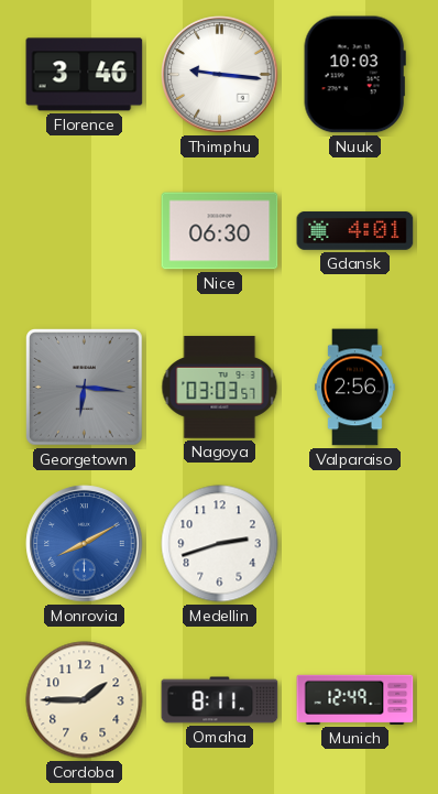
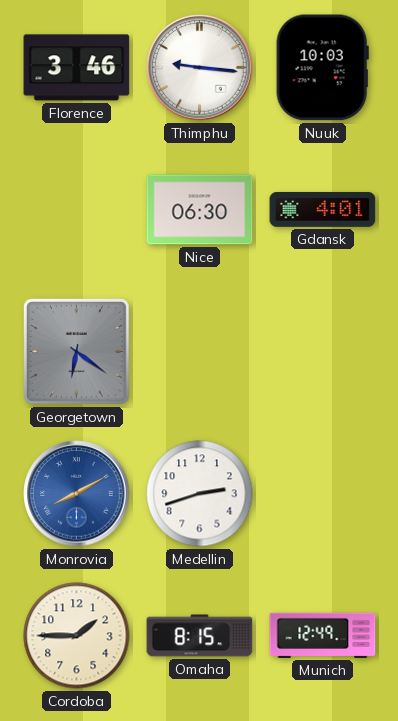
Georgetown: 6:16 -> 6:21
Nagoya: 03:03 -> none
Valparaiso: 2:56 -> none
Omaha: 8:11 -> 8:15
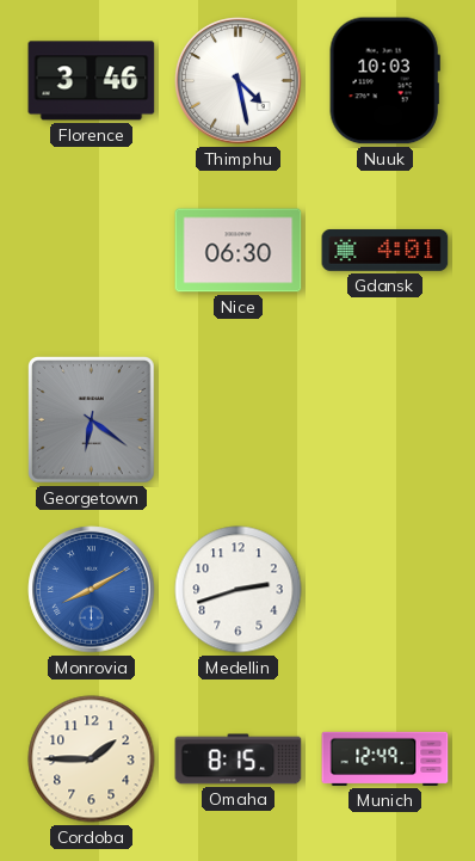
Thimphu: 9:16 -> 4:28
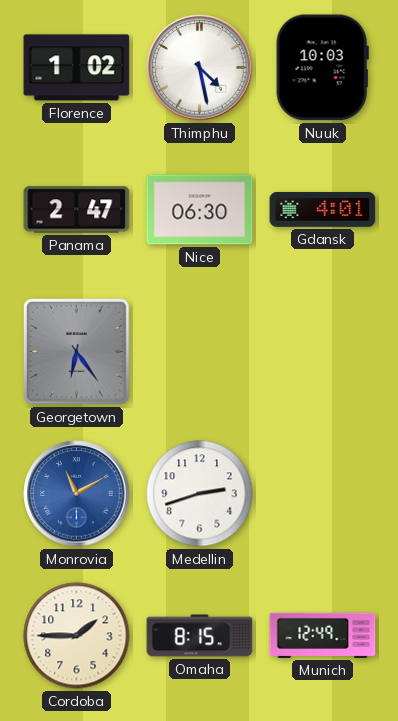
Florence: 3:46 -> 1:02
Panama: none -> 2:47
Georgetown: 6:21 -> 6:24
Monrovia: 8:10 -> 11:10
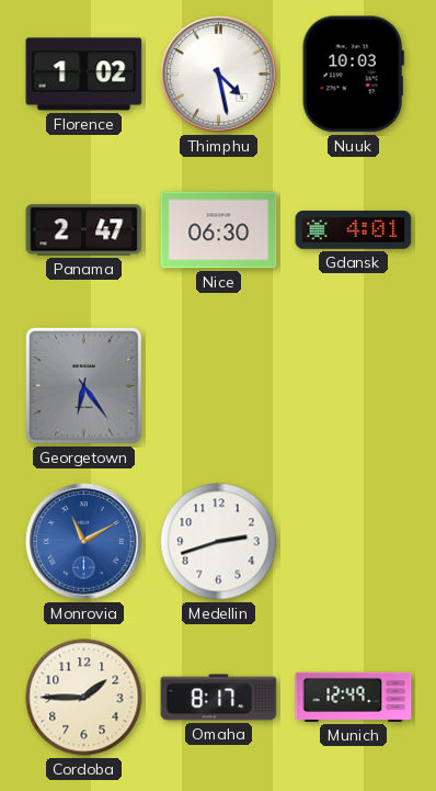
Omaha: 8:15 -> 8:17
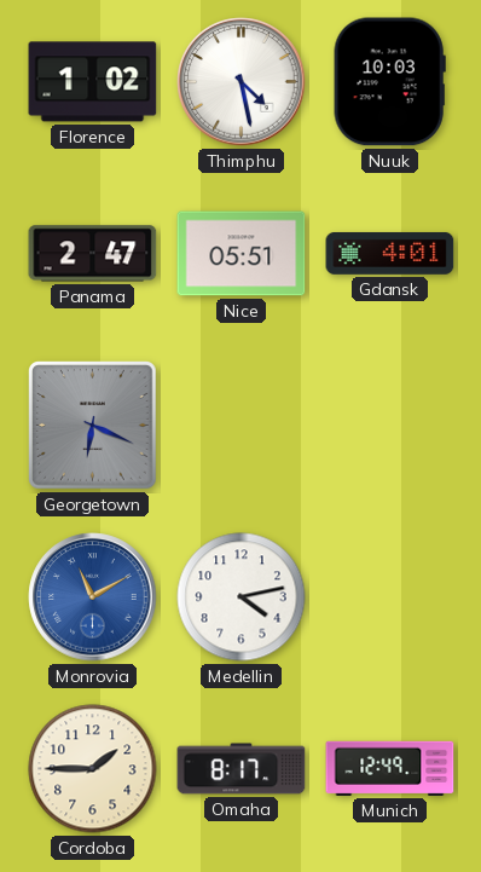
Nice: 06:30 -> 05:51
Georgetown: 6:24 -> 6:19
Medellin: 2:42 -> 4:13
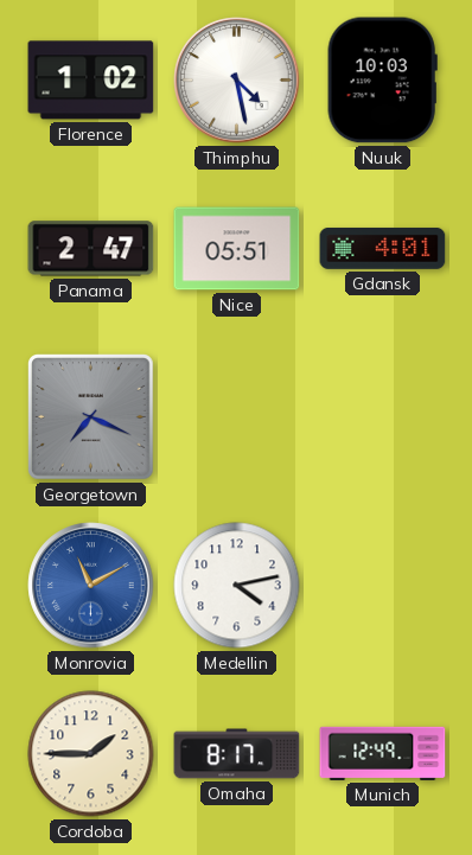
Georgetown: 6:19 -> 7:19
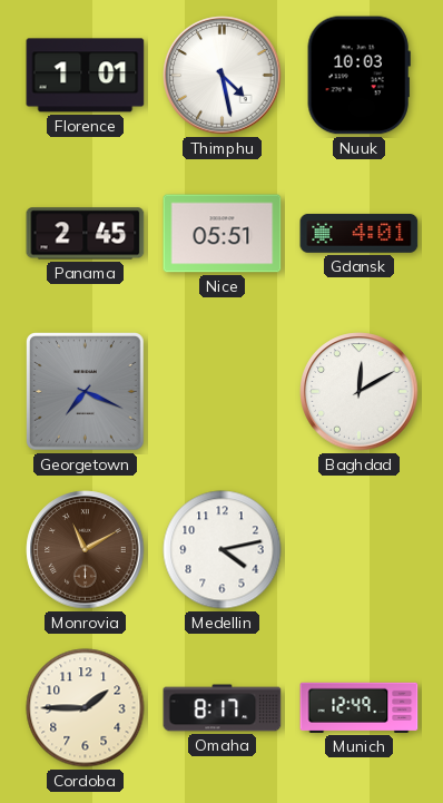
Florence: 1:02 -> 1:01
Panama: 2:47 -> 2:45
Baghdad: none -> 12:10
Monrovia dial: blue -> brown
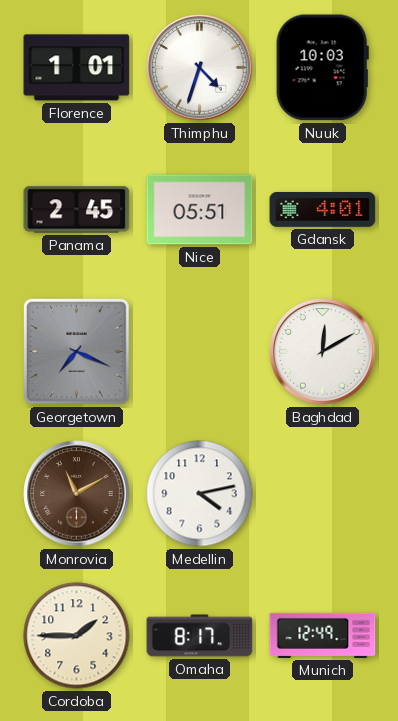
Thimphu: 4:28 -> 4:33
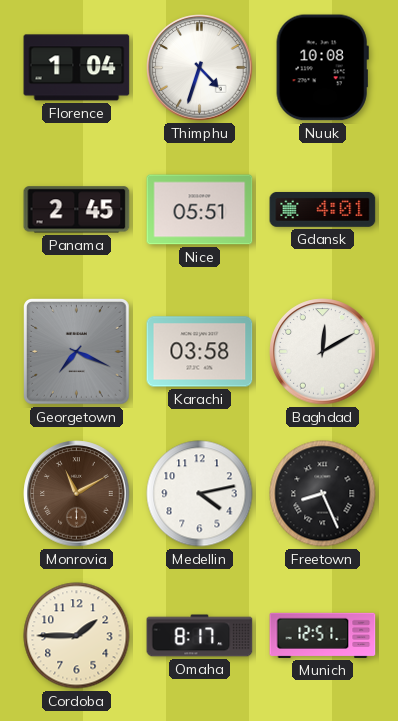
Florence: 1:01 -> 1:04
Nuuk: 10:03 -> 10:08
Karachi: none -> 03:58
Freetown: none -> 8:26
Munich: 12:49 -> 12:51
